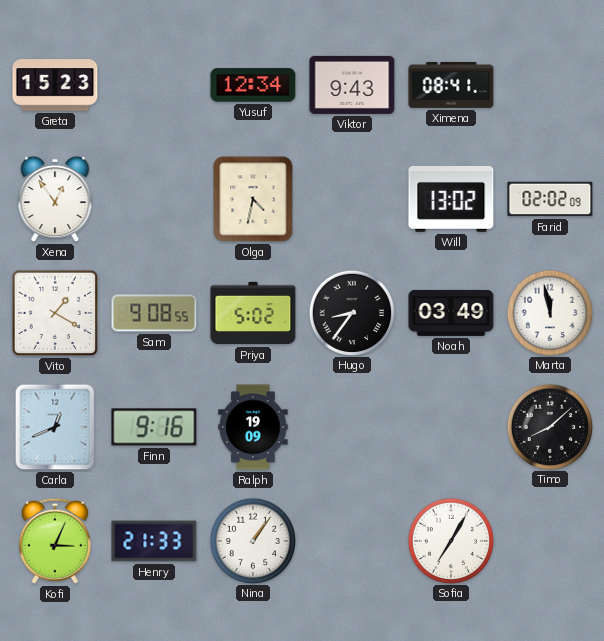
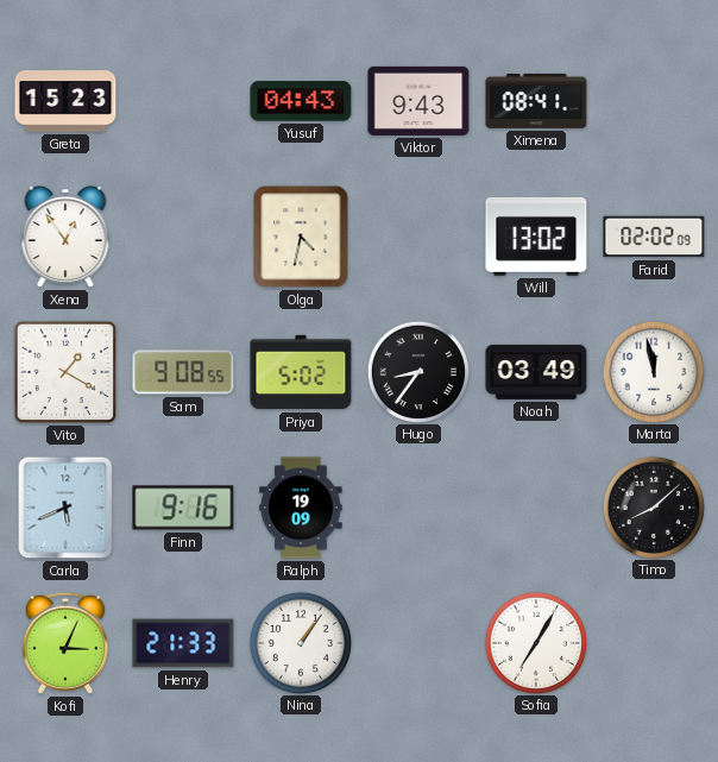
Yusuf: 12:34 -> 04:43
Carla: 12:41 -> 5:41
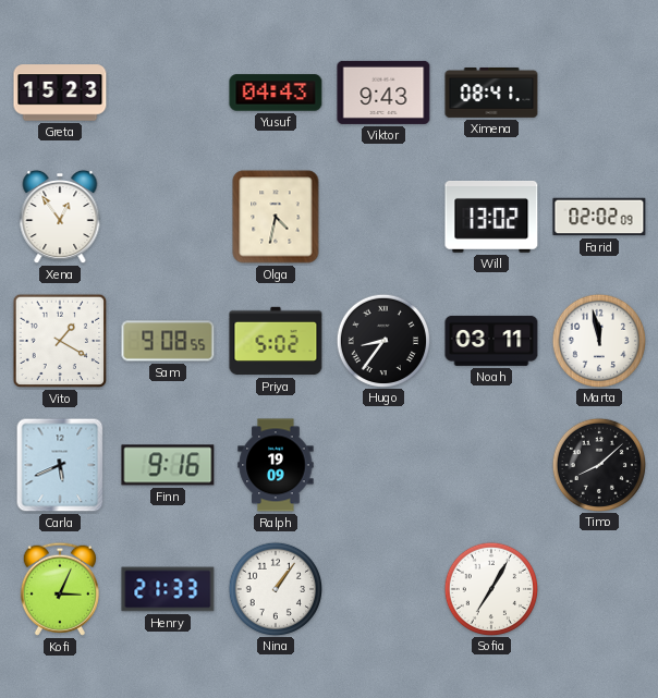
Noah: 03:49 -> 03:11
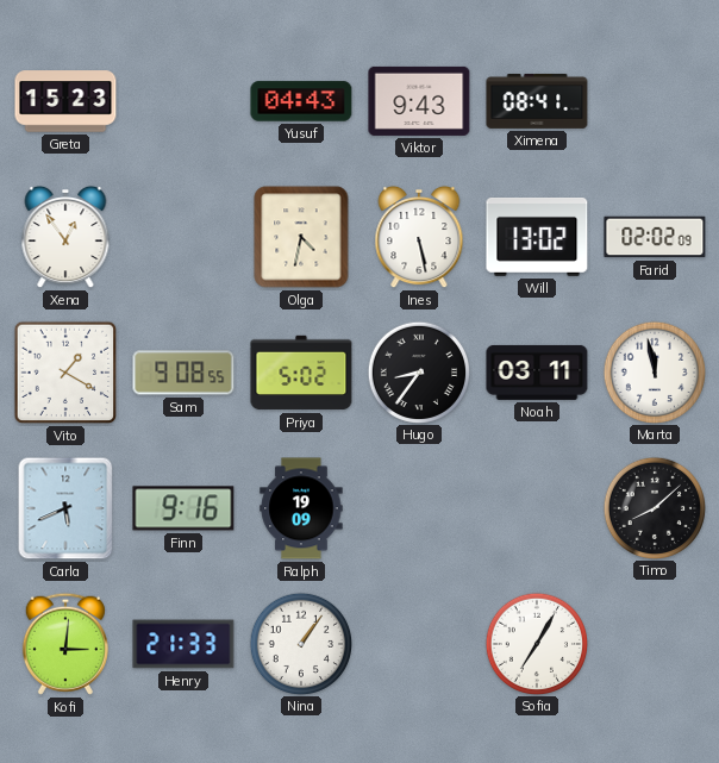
Ines: none -> 5:28
Kofi: 3:04 -> 3:01
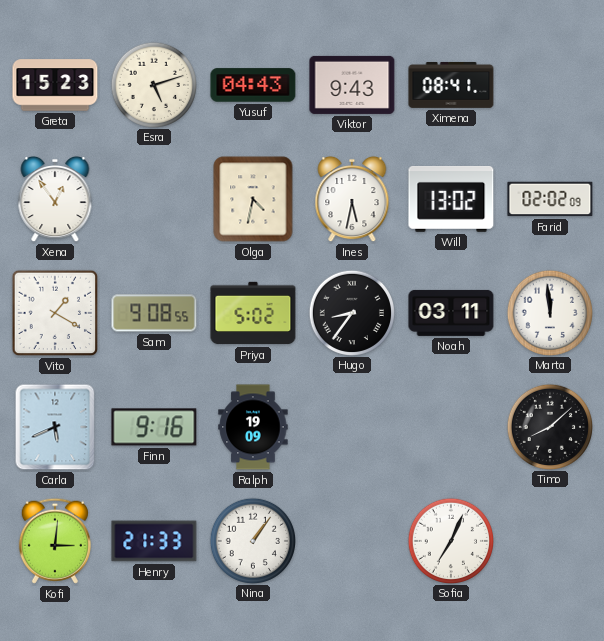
Esra: none -> 5:12
Ines: 5:28 -> 5:32
Marta: 11:58 -> 11:59
Sofia: 7:05 -> 7:04
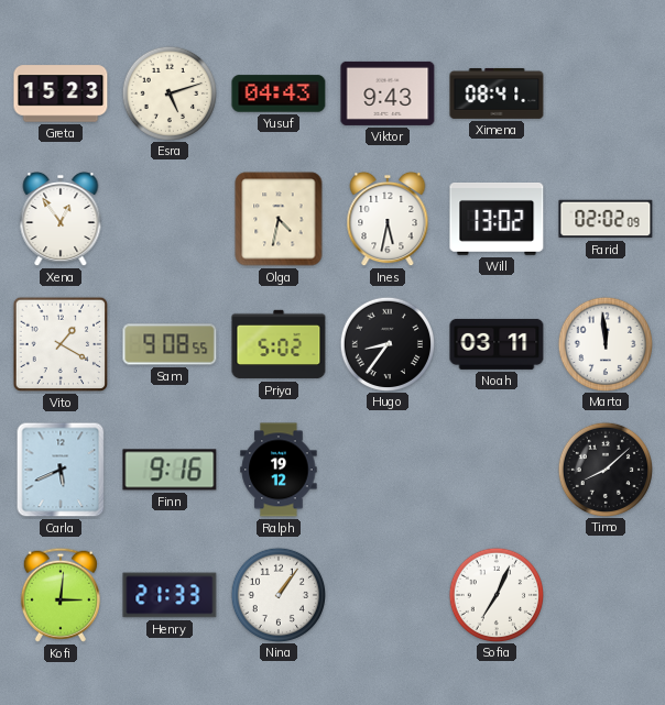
Ralph: 19:09 -> 19:12
